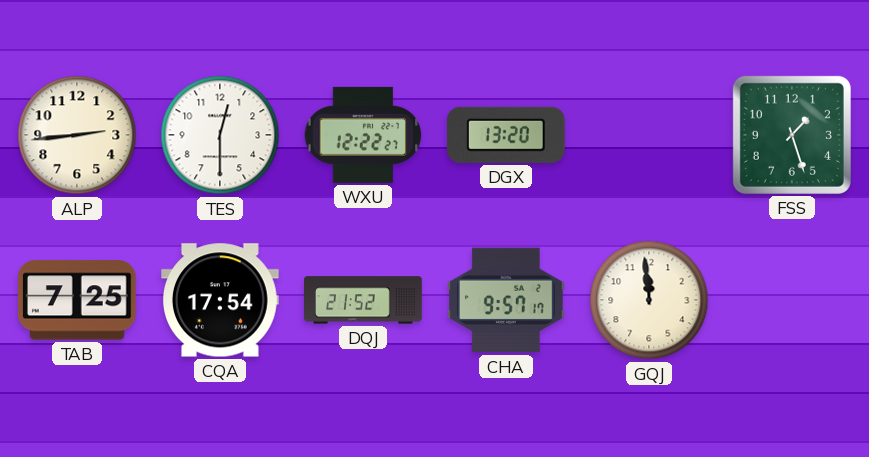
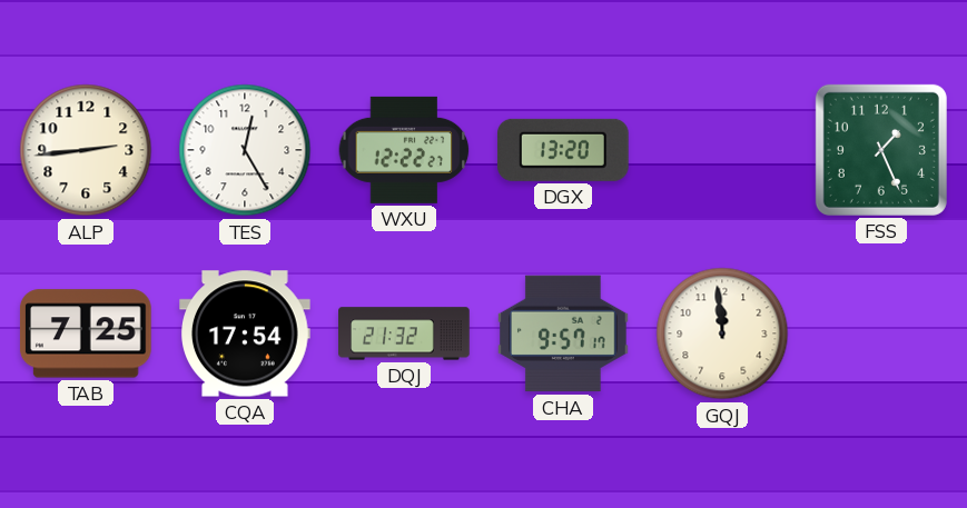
TES: 12:30 -> 12:25
FSS: 1:27 -> 1:26
DQJ: 21:52 -> 21:32
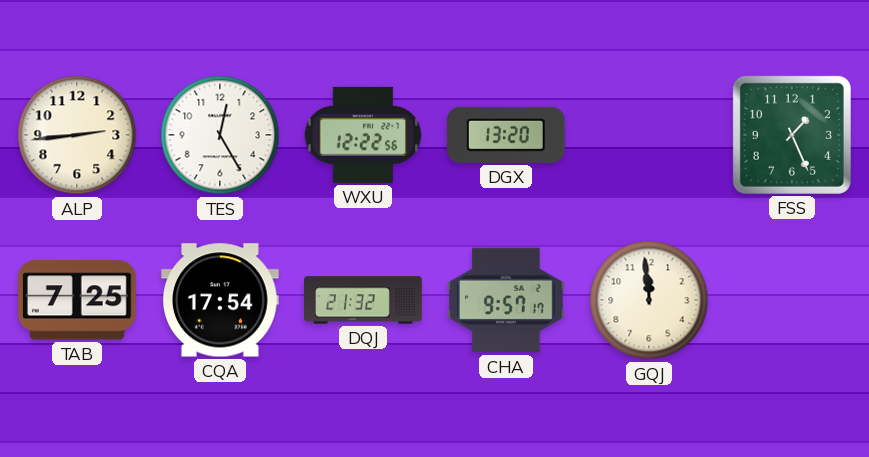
WXU: 12:22:27 -> 12:22:56
